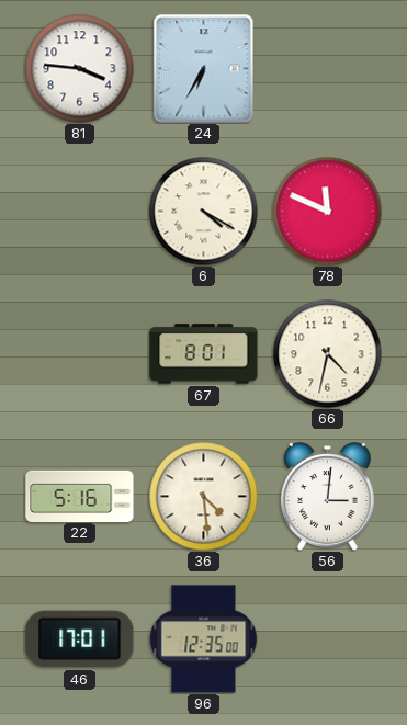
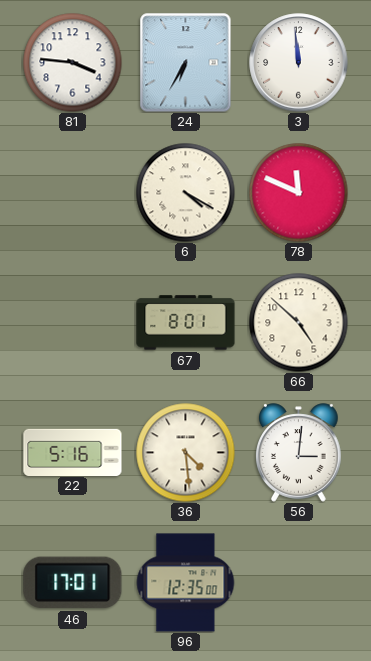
3: none -> 11:59
66: 4:32 -> 4:52
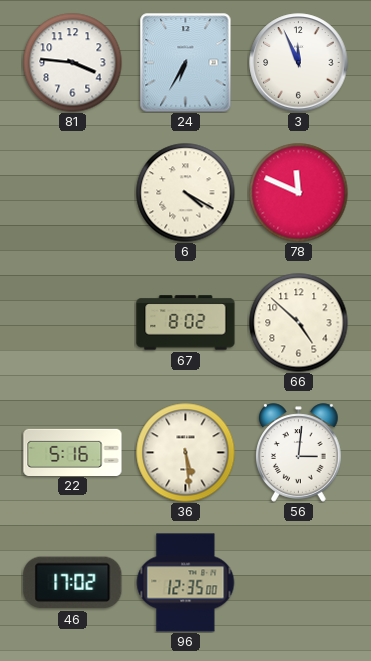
3: 11:59 -> 11:56
67: 8:01 -> 8:02
36: 4:29 -> 5:29
46: 17:01 -> 17:02
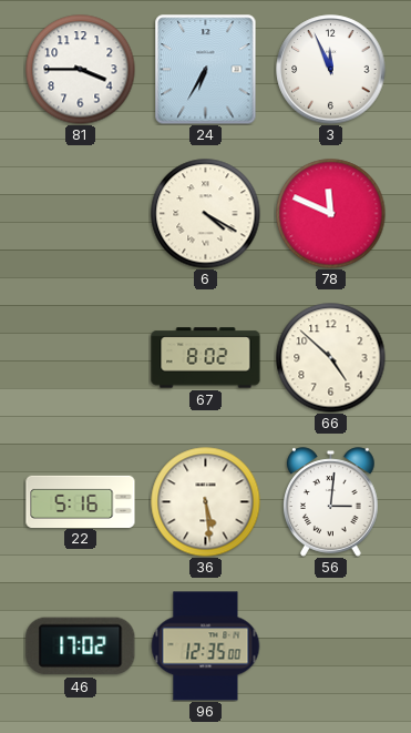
81: 3:46 -> 3:45
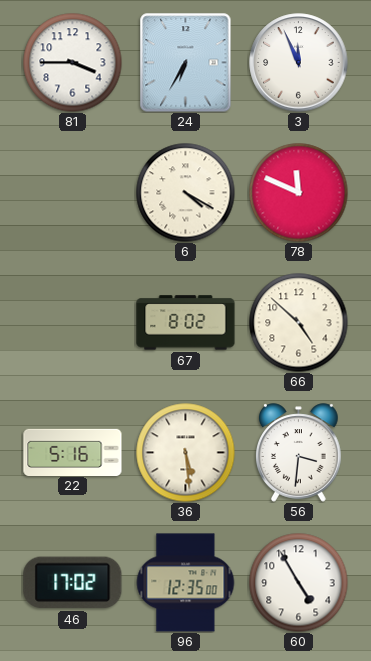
56: 3:01 -> 3:31
60: none -> 4:55
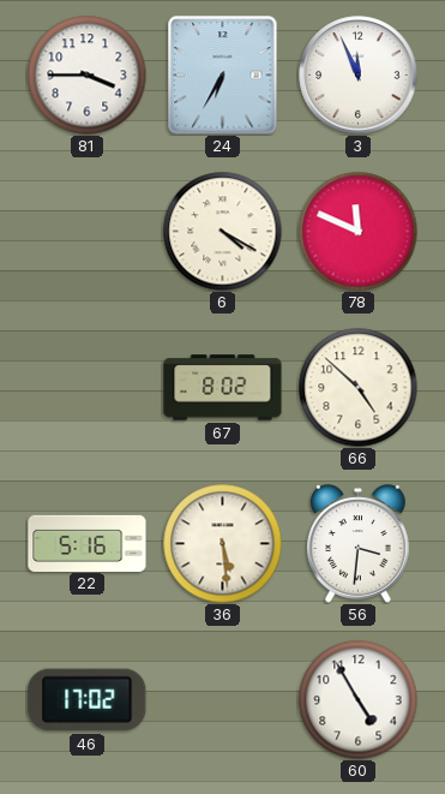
96: 12:35 -> none
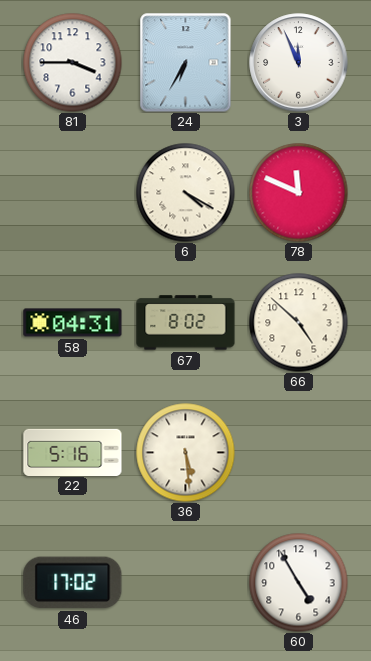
58: none -> 04:31
56: 3:31 -> none
